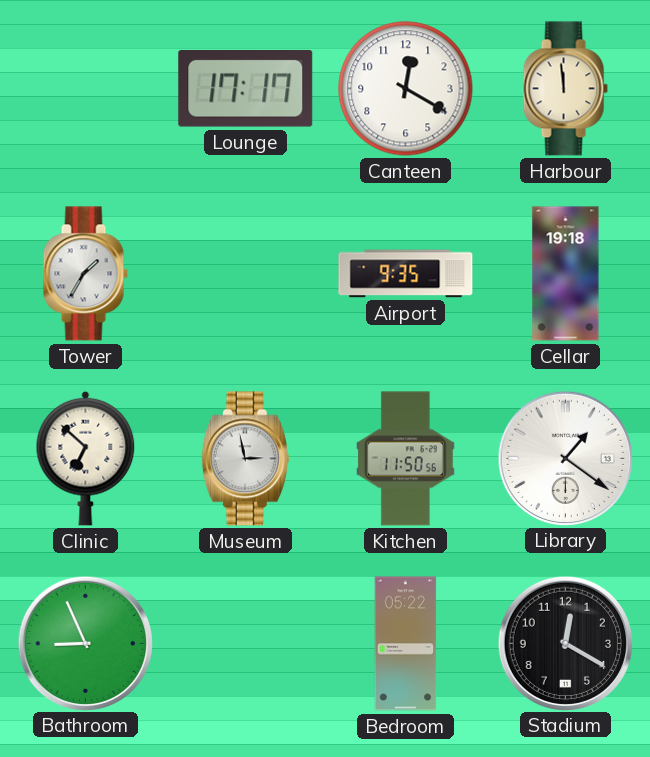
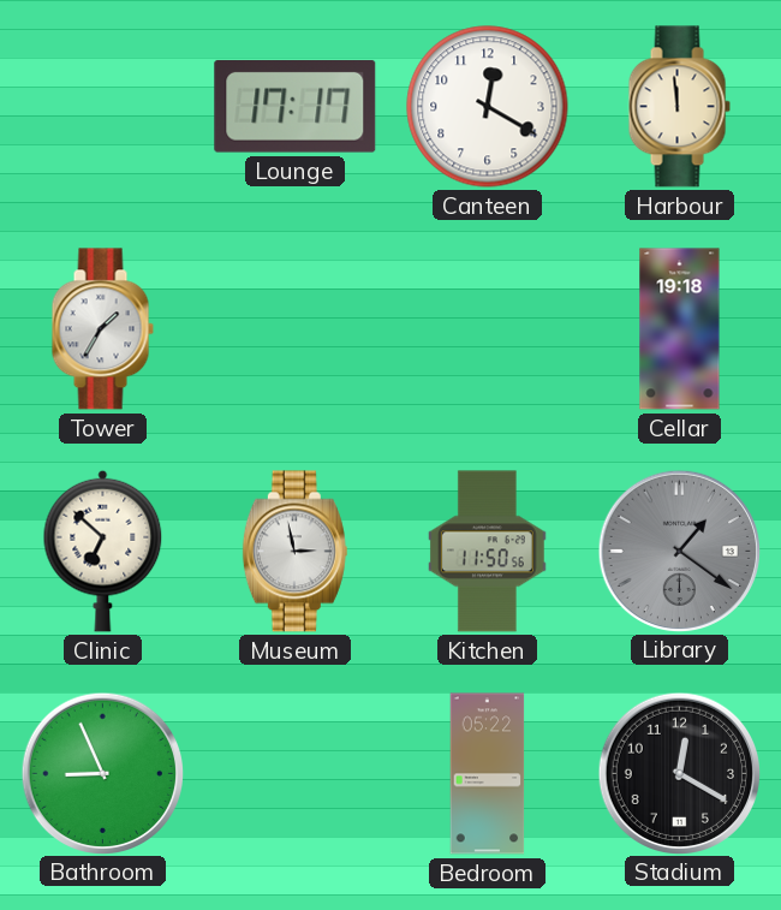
Airport: 9:35 -> none
Library dial: white -> grey
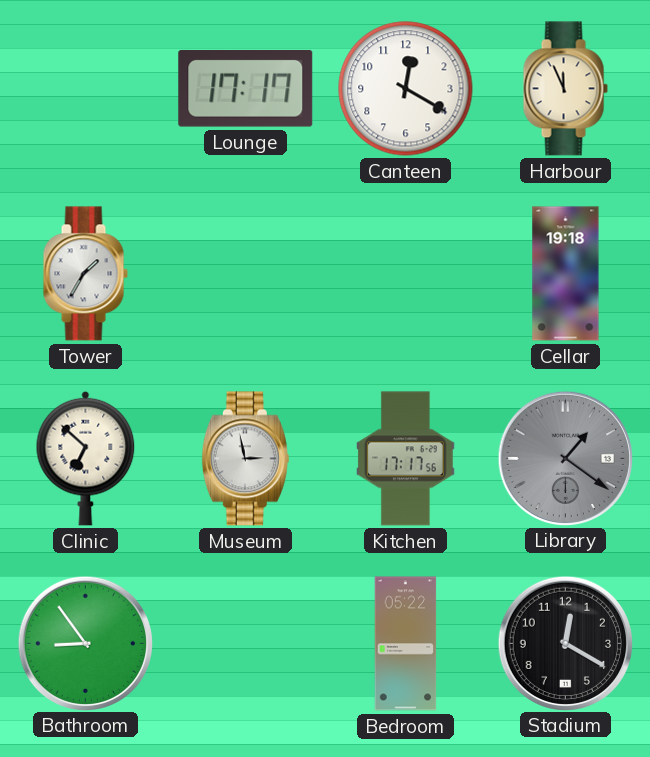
Harbour: 11:59 -> 11:56
Kitchen: 11:50 -> 17:17
Bathroom: 8:56 -> 8:54
